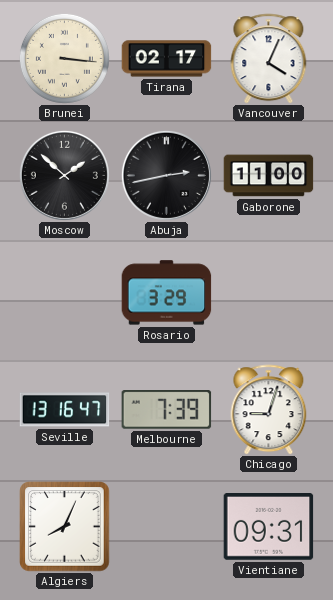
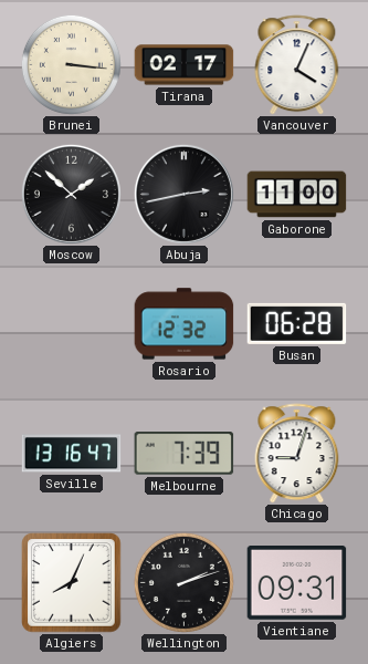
Rosario: 3:29 -> 12:32
Busan: none -> 06:28
Wellington: none -> 2:12
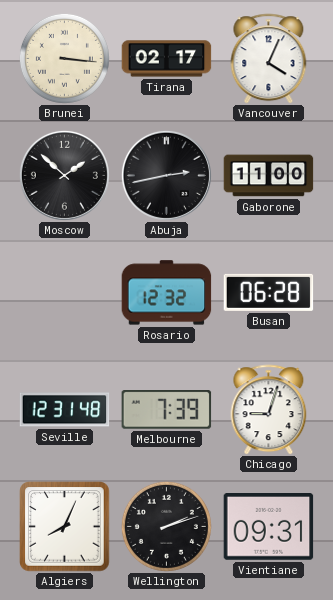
Seville: 13:16 -> 12:31
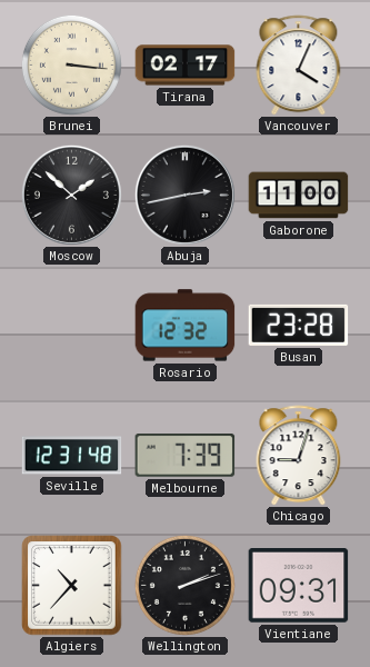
Busan: 06:28 -> 23:28
Algiers: 8:04 -> 10:37
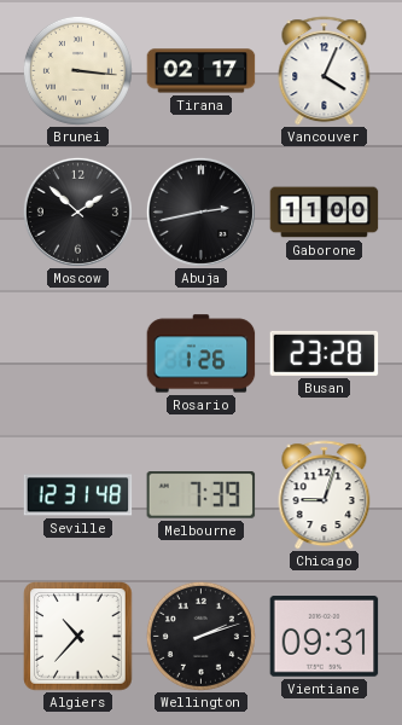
Rosario: 12:32 -> 1:26
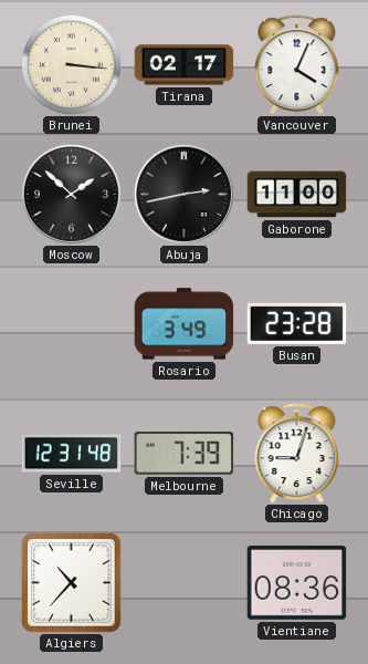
Rosario: 1:26 -> 3:49
Wellington: 2:12 -> none
Vientiane: 09:31 -> 08:36
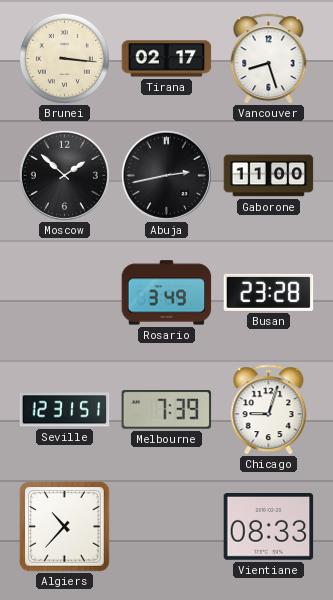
Vancouver: 4:04 -> 8:27
Seville: 12:31:48 -> 12:31:51
Vientiane: 08:36 -> 08:33
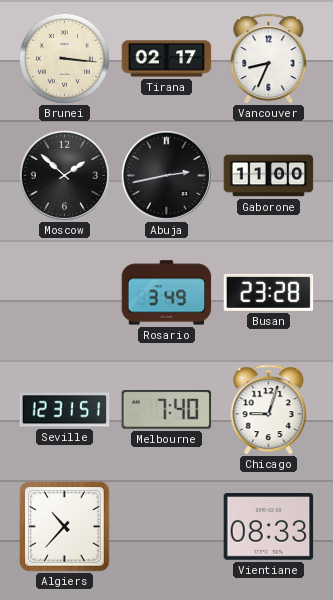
Vancouver: 8:27 -> 8:34
Melbourne: 7:39 -> 7:40
